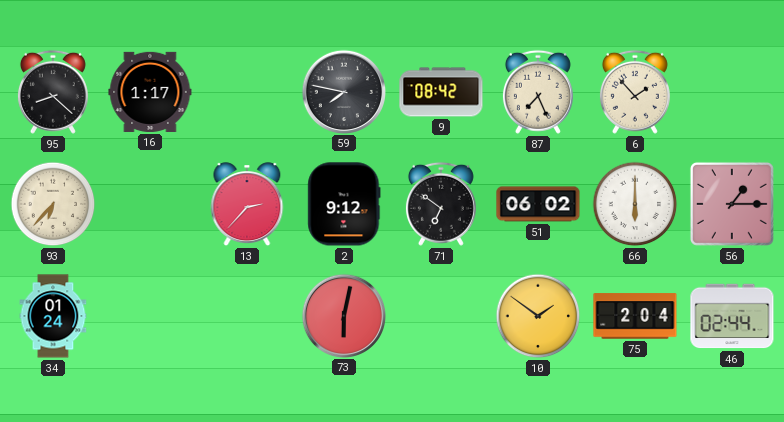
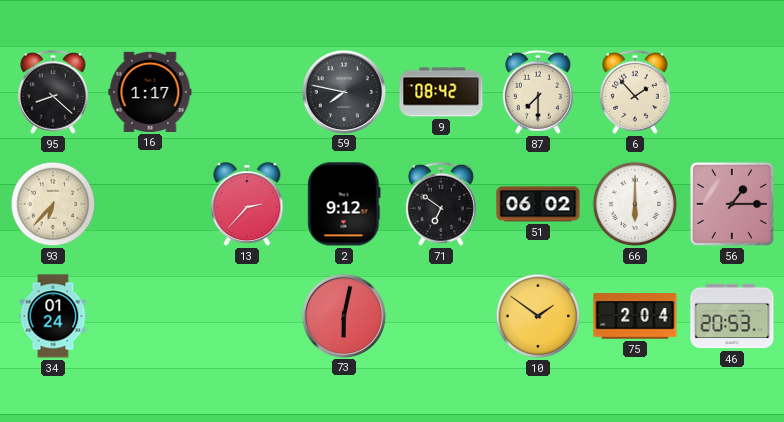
87: 7:26 -> 7:30
46: 02:44 -> 20:53
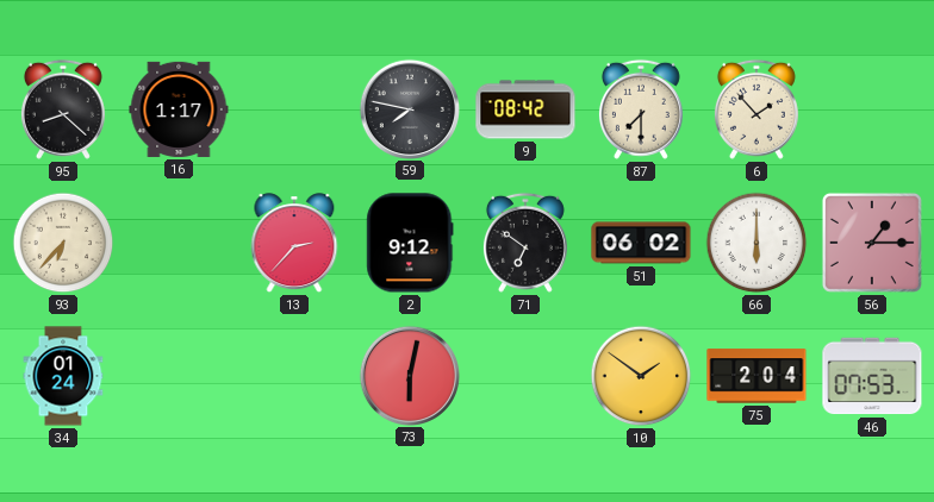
46: 20:53 -> 07:53
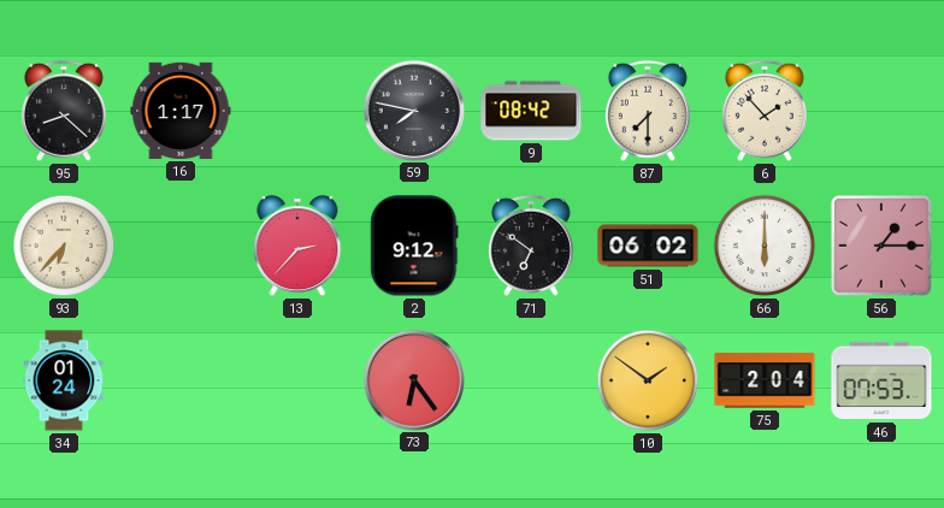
73: 6:02 -> 6:24
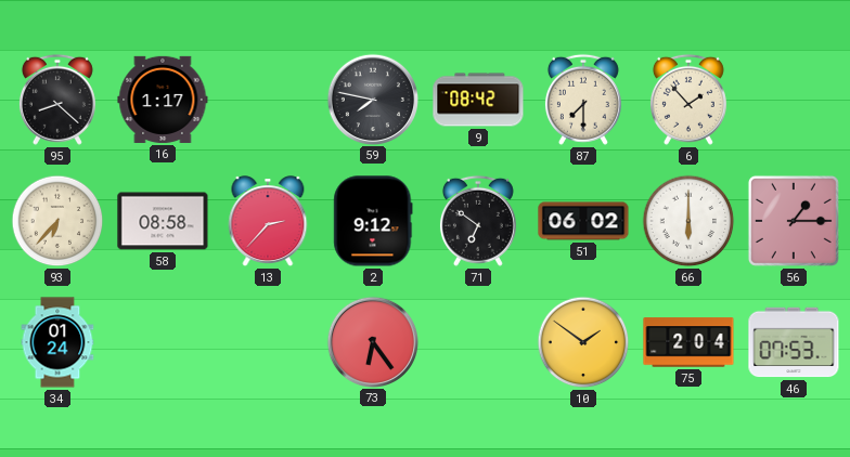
58: none -> 08:58
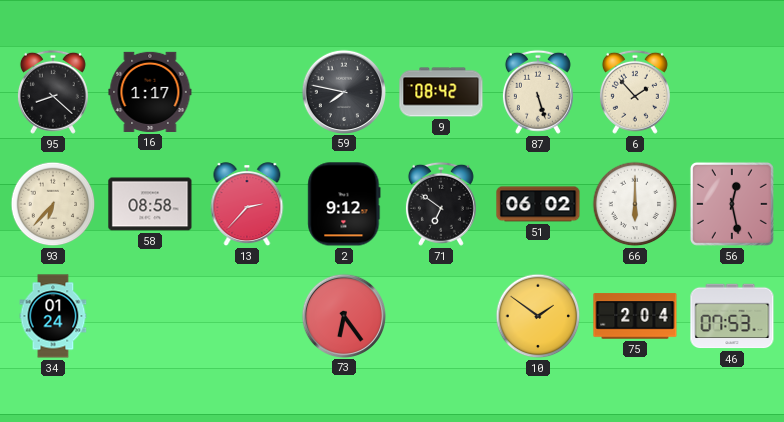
87: 7:30 -> 5:27
56: 1:15 -> 12:28
